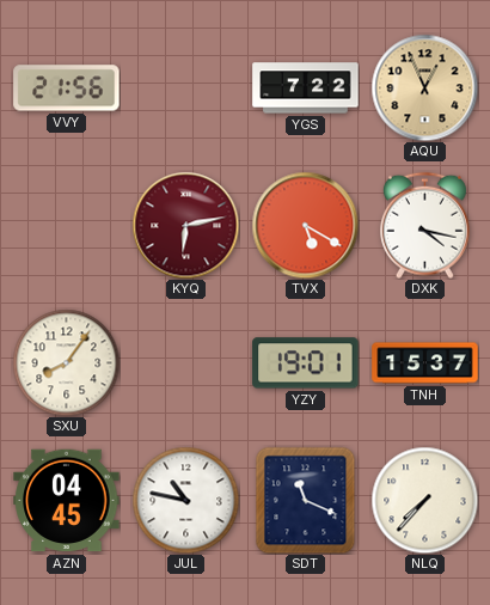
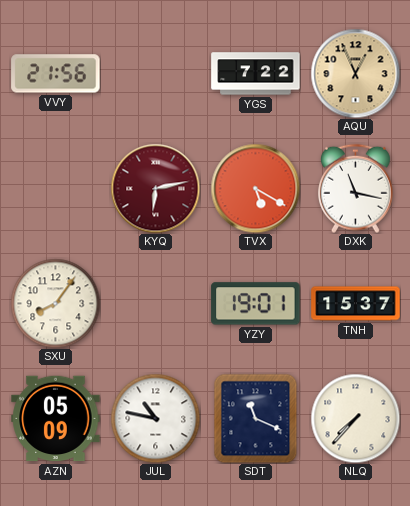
DXK: 4:17 -> 11:17
AZN: 04:45 -> 05:09
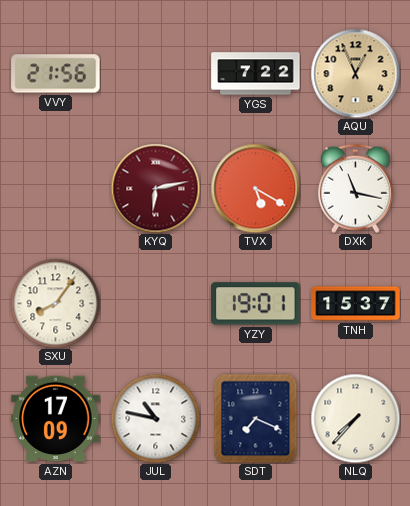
AZN: 05:09 -> 17:09
SDT: 11:19 -> 7:19
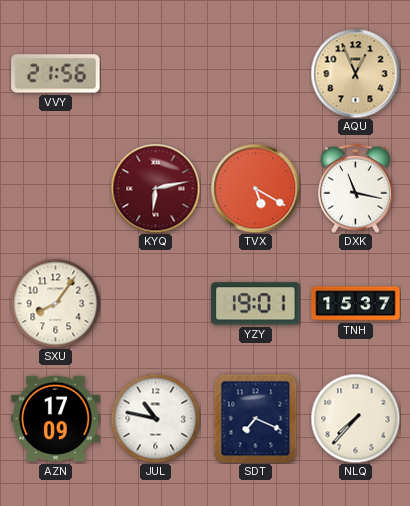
YGS: 7:22 -> none
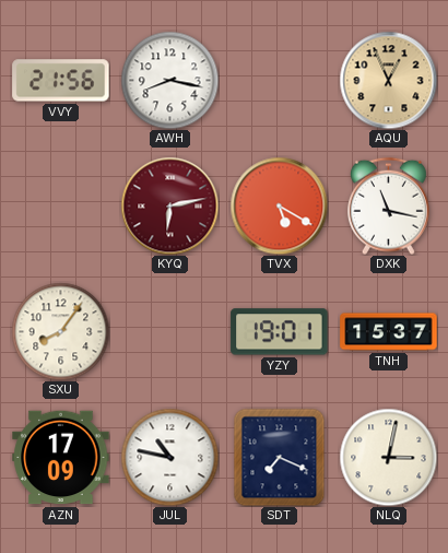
AWH: none -> 8:17
NLQ: 7:37 -> 3:02
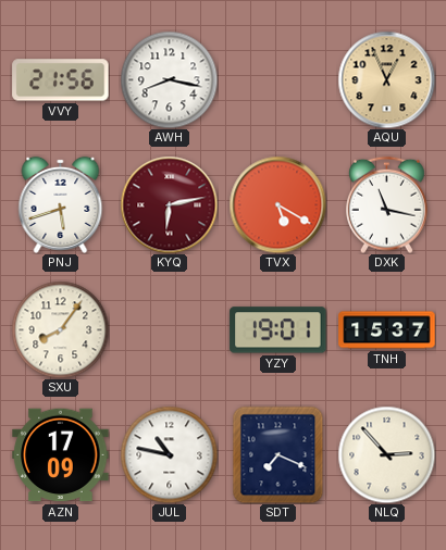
PNJ: none -> 5:42
NLQ: 3:02 -> 2:53
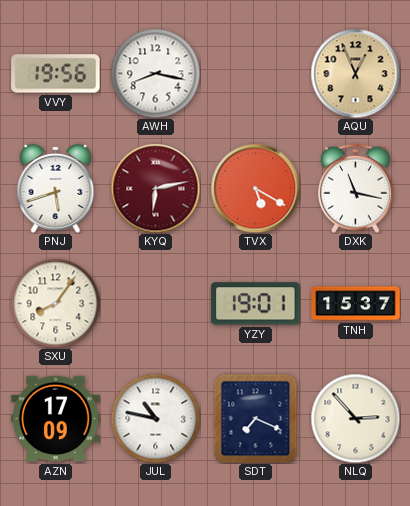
VVY: 21:56 -> 19:56
